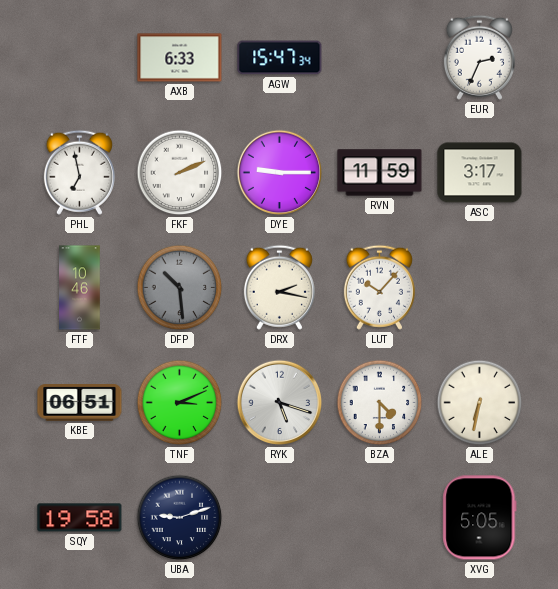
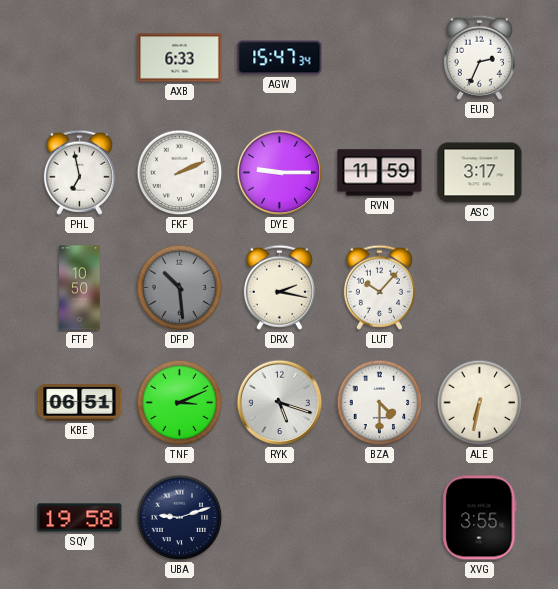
FTF: 10:46 -> 10:50
XVG: 5:05 -> 3:55
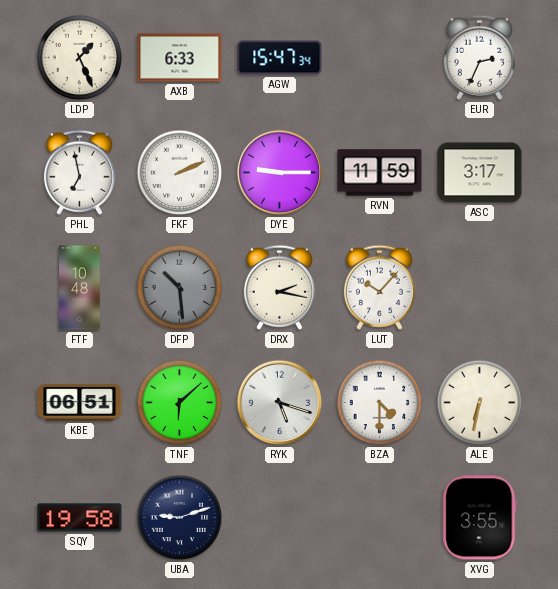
LDP: none -> 1:26
FTF: 10:50 -> 10:48
TNF: 3:11 -> 6:08
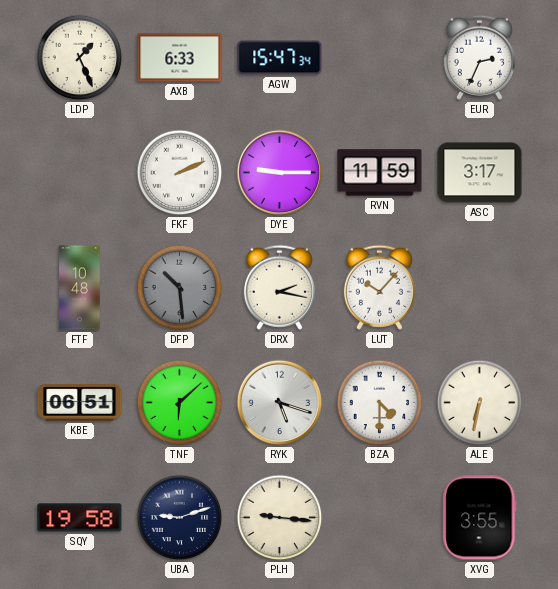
PHL: 6:58 -> none
PLH: none -> 9:16
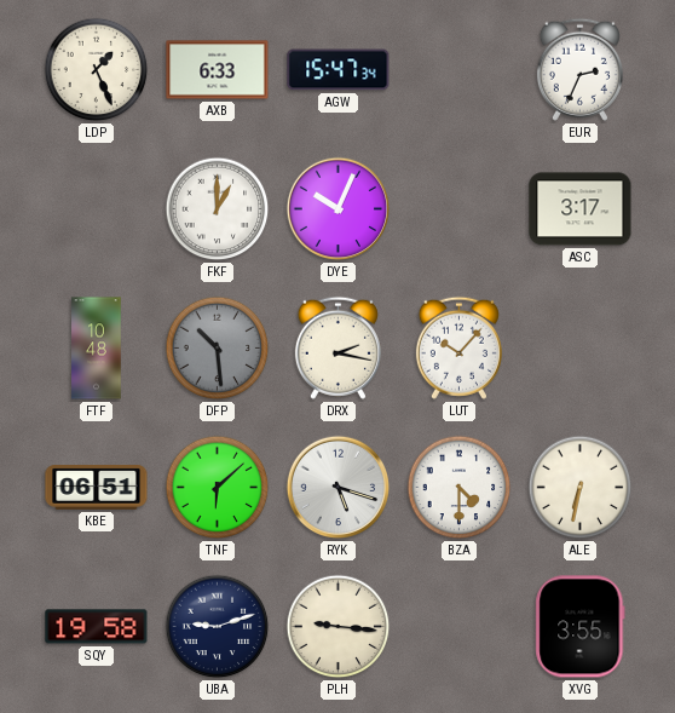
FKF: 2:11 -> 1:00
DYE: 9:15 -> 10:04
RVN: 11:59 -> none
